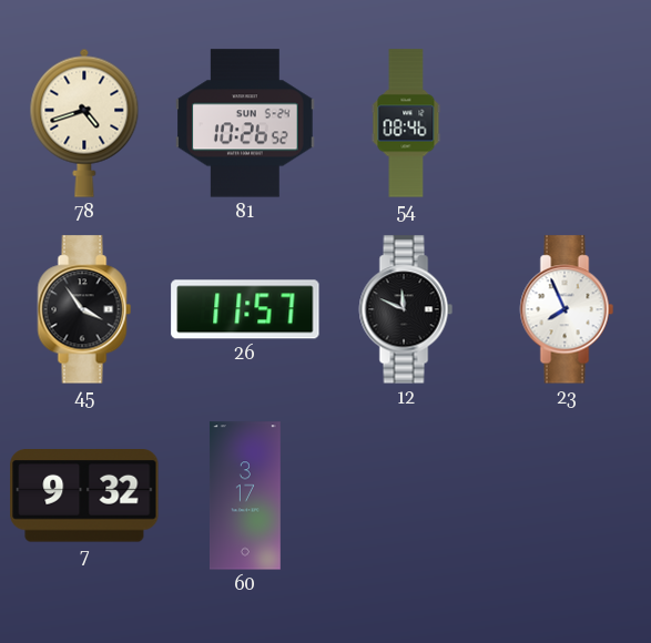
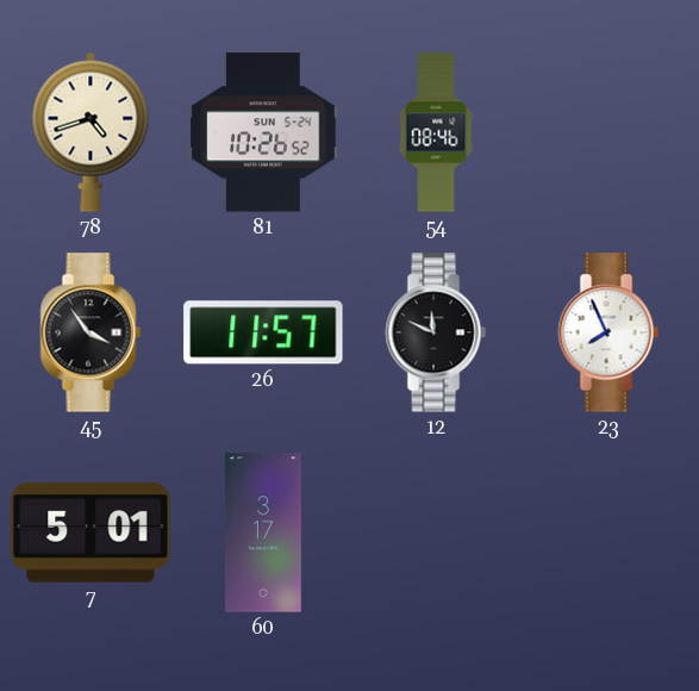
7: 9:32 -> 5:01
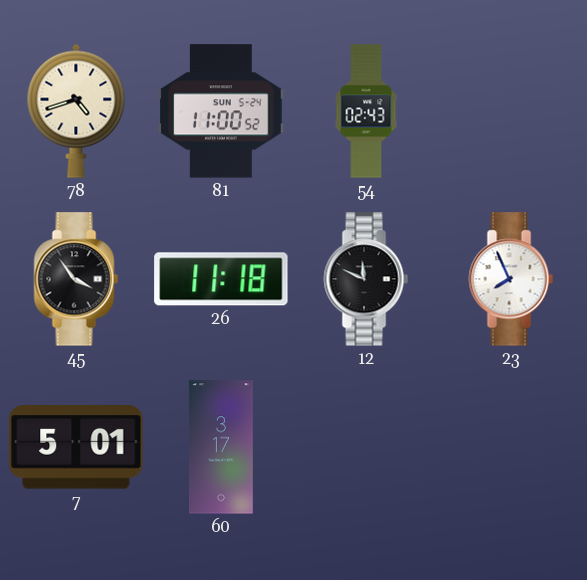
81: 10:26 -> 11:00
54: 08:46 -> 02:43
26: 11:57 -> 11:18
